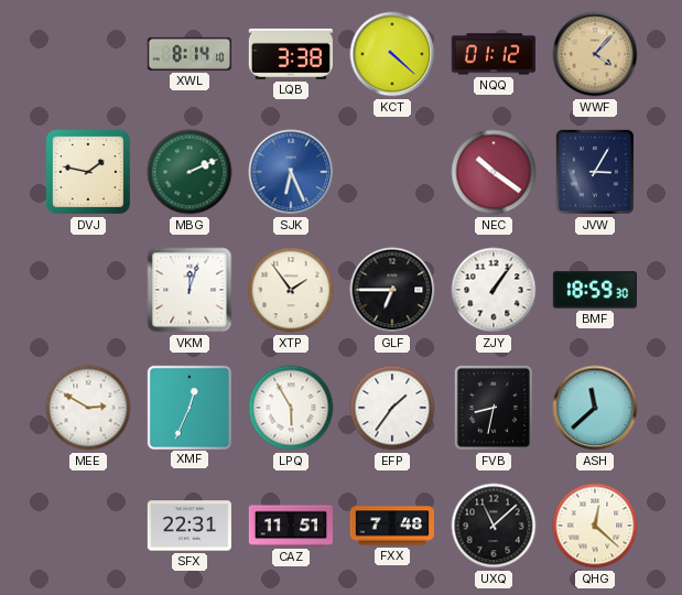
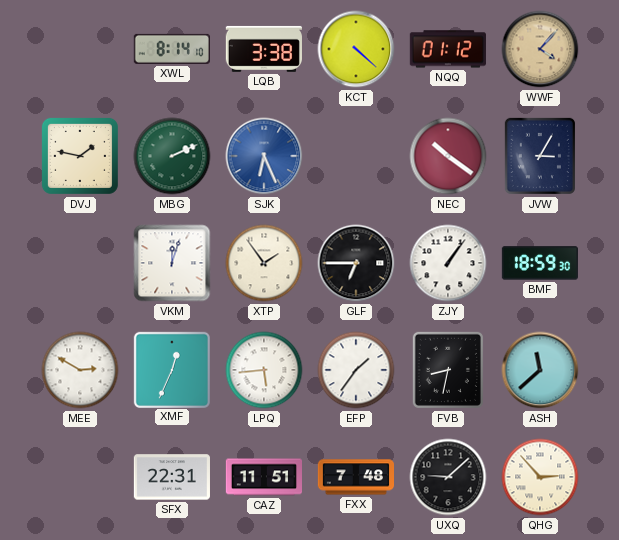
LPQ: 5:55 -> 5:44
UXQ: 11:08 -> 9:08
QHG: 12:22 -> 2:53
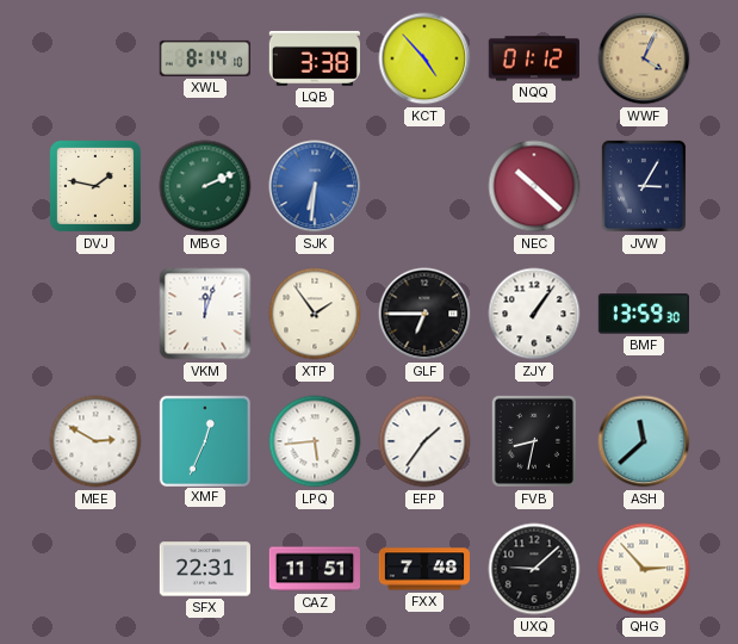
KCT: 4:22 -> 4:53
WWF: 4:07 -> 4:04
SJK: 6:26 -> 6:31
NEC: 10:21 -> 10:22
BMF: 18:59 -> 13:59
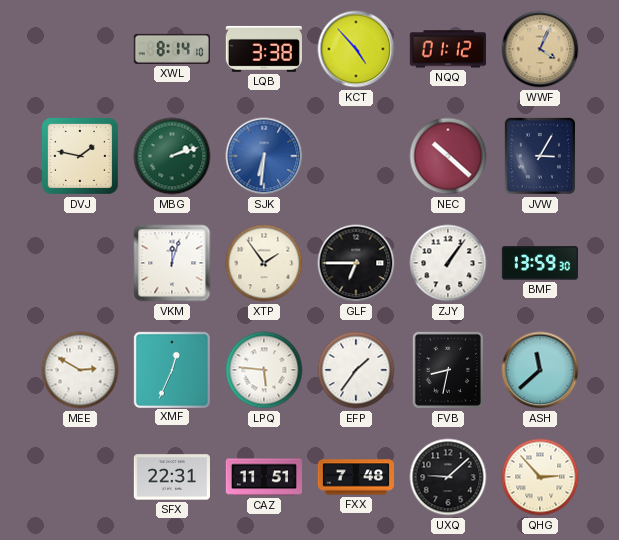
MBG: 2:11 -> 2:12
LPQ: 5:44 -> 5:46
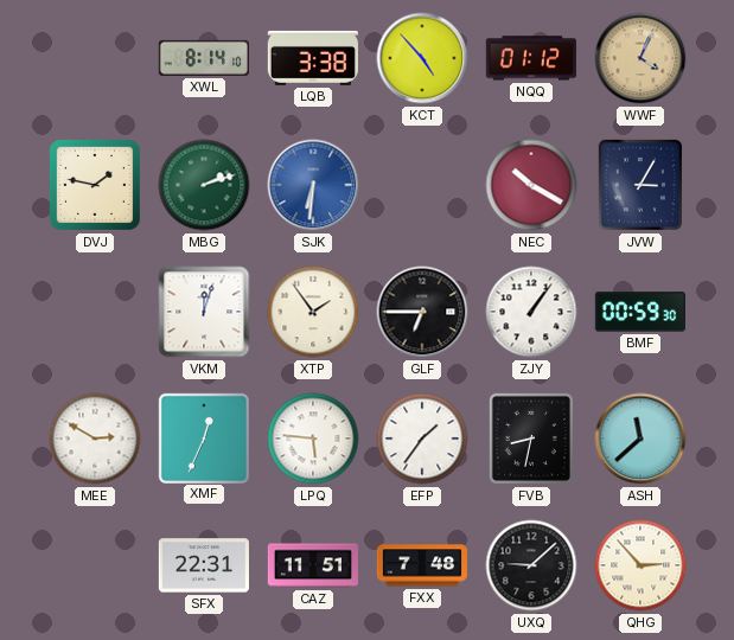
NEC: 10:22 -> 10:20
BMF: 13:59 -> 00:59
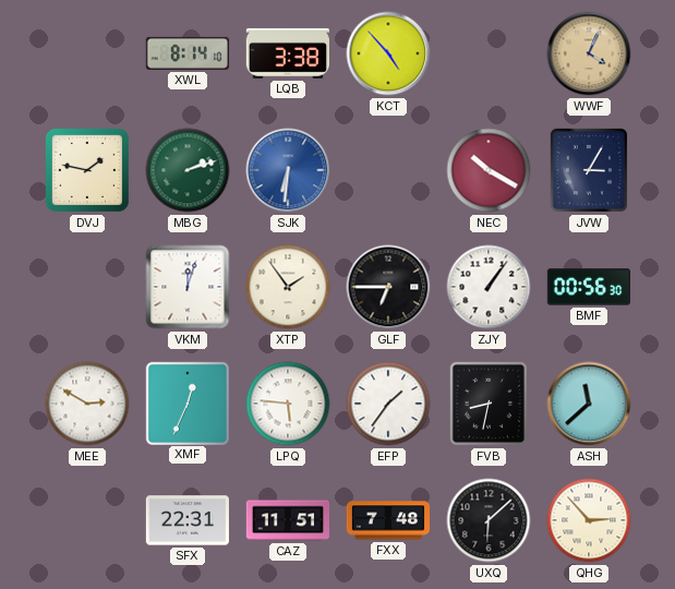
NQQ: 01:12 -> none
BMF: 00:59 -> 00:56
UXQ: 9:08 -> 6:08
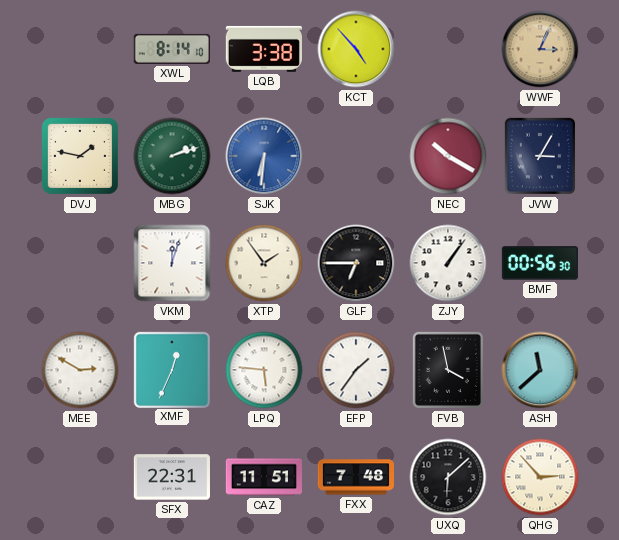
WWF: 4:04 -> 3:04
FVB: 8:32 -> 3:58
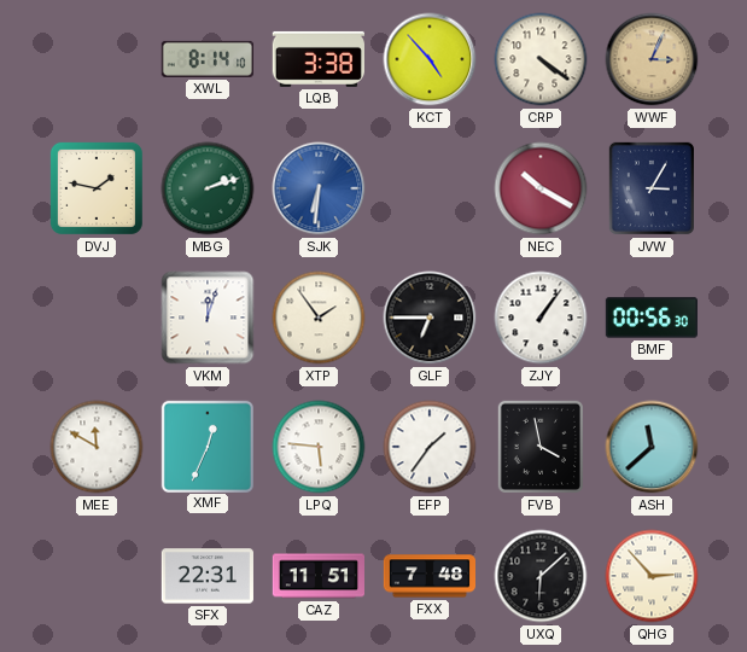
CRP: none -> 4:21
MEE: 2:50 -> 11:50
